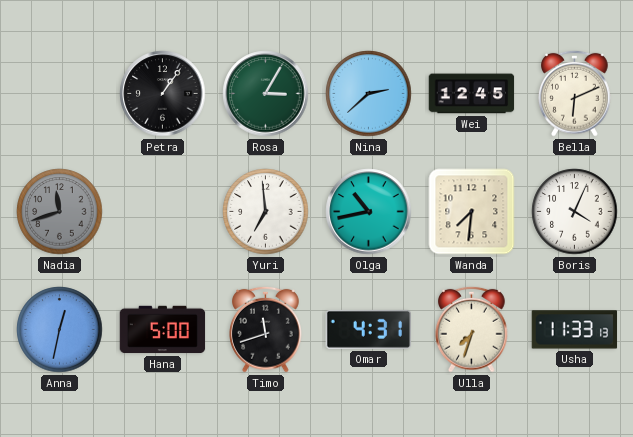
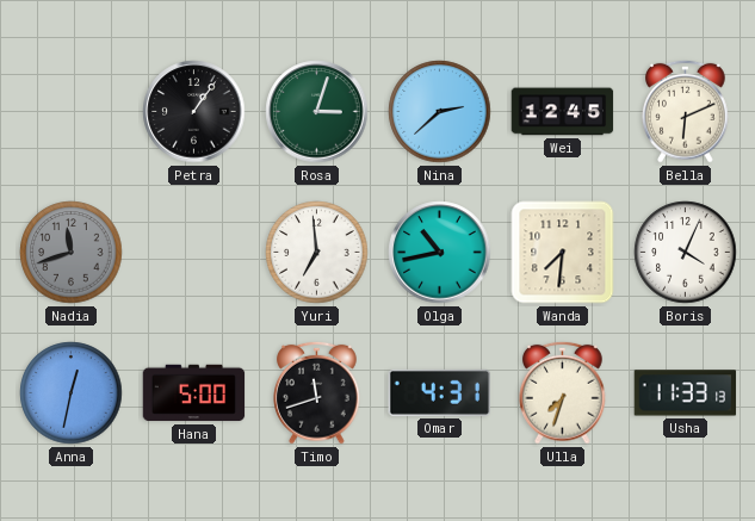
Rosa: 3:05 -> 3:03
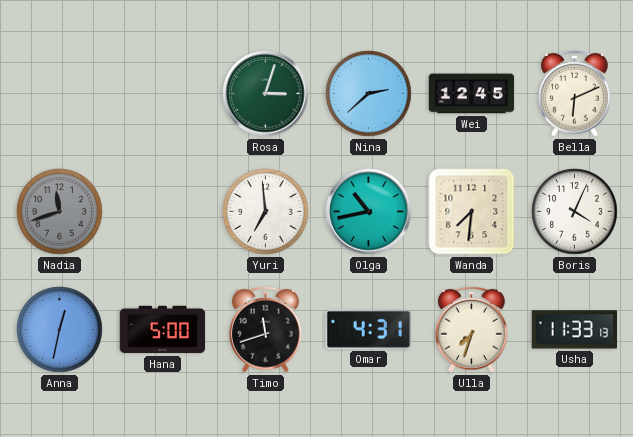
Petra: 1:06 -> none
